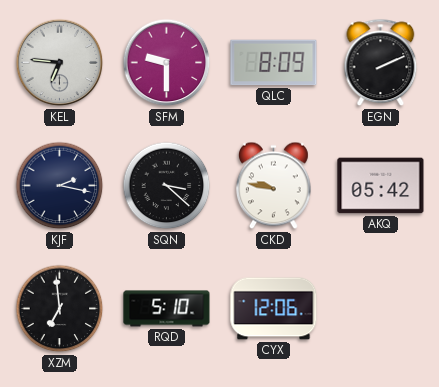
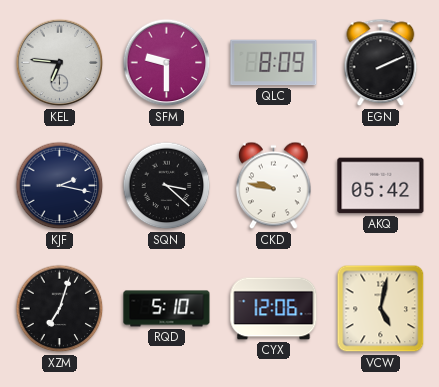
XZM: 6:59 -> 7:03
VCW: none -> 5:02
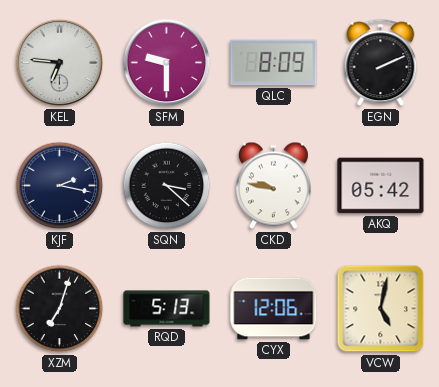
RQD: 5:10 -> 5:13
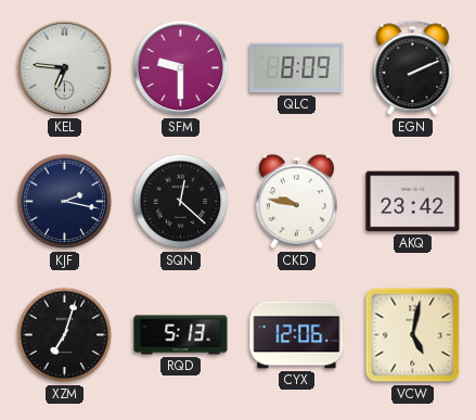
SQN: 3:22 -> 12:22
AKQ: 05:42 -> 23:42
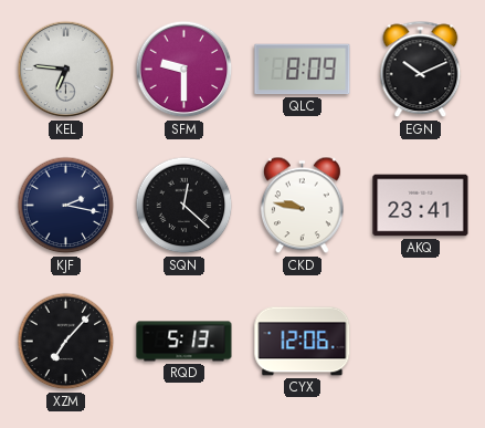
EGN: 2:11 -> 10:11
AKQ: 23:42 -> 23:41
XZM: 7:03 -> 7:07
VCW: 5:02 -> none
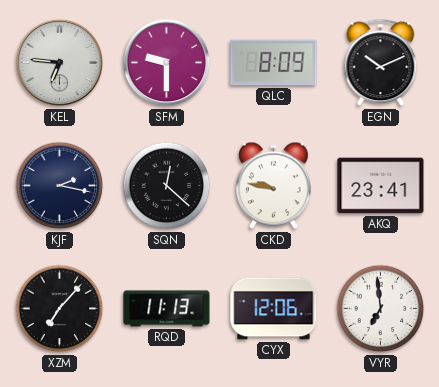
RQD: 5:13 -> 11:13
VYR: none -> 6:59
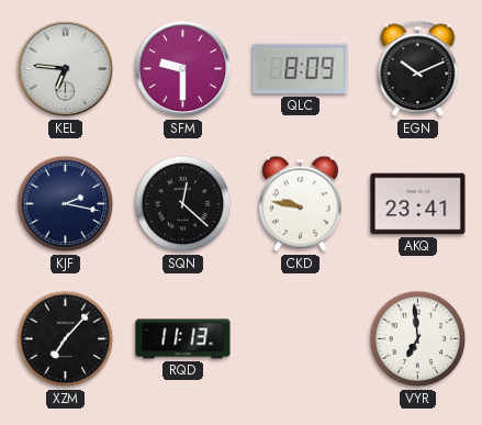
CYX: 12:06 -> none
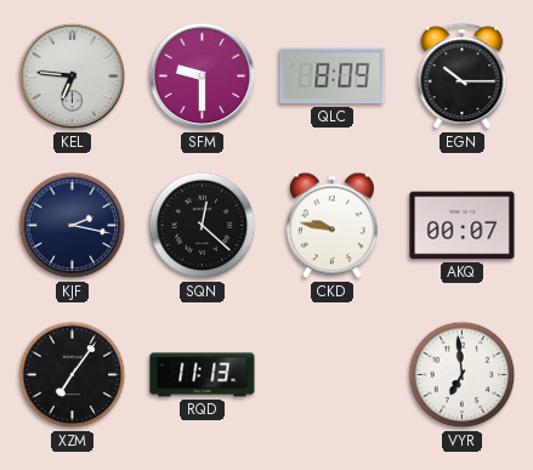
EGN: 10:11 -> 10:15
AKQ: 23:41 -> 00:07
XZM: 7:07 -> 7:06
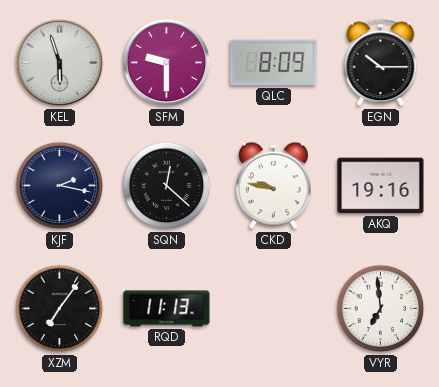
KEL: 6:46 -> 5:57
AKQ: 00:07 -> 19:16
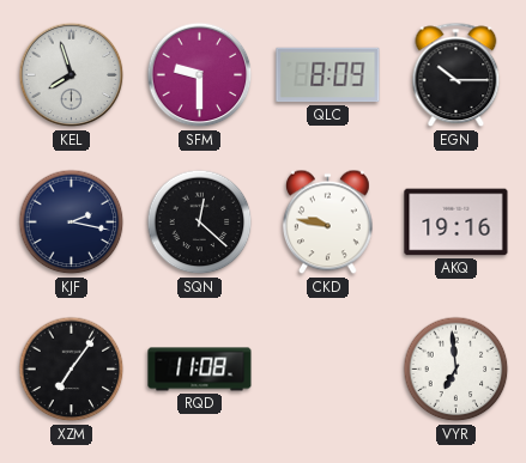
KEL: 5:57 -> 7:57
RQD: 11:13 -> 11:08
